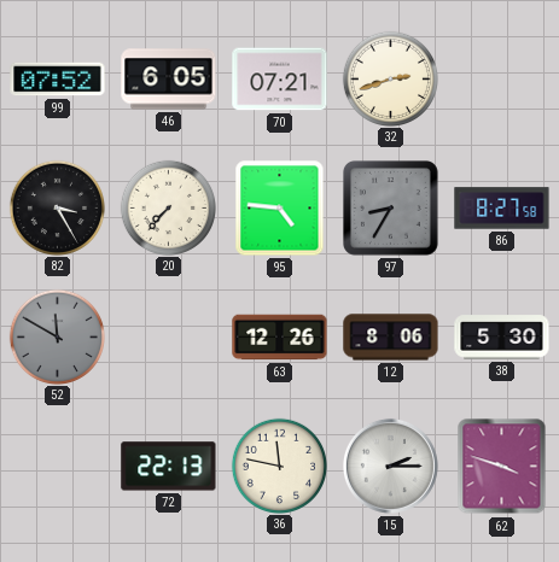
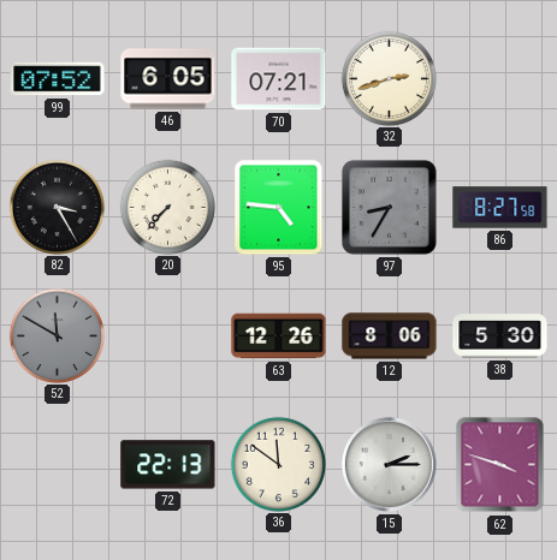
36: 11:47 -> 11:51
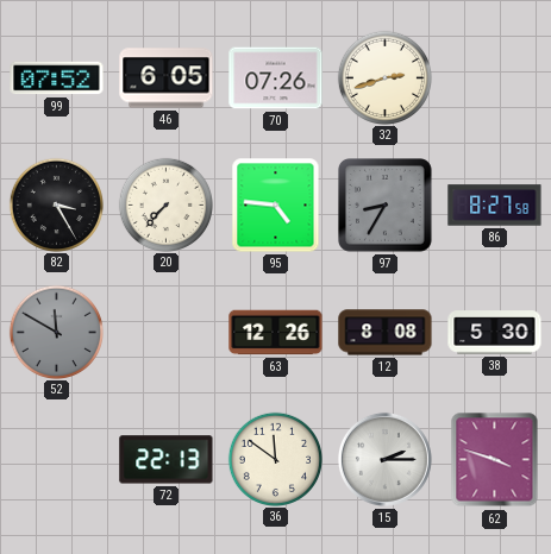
70: 07:21 -> 07:26
12: 8:06 -> 8:08
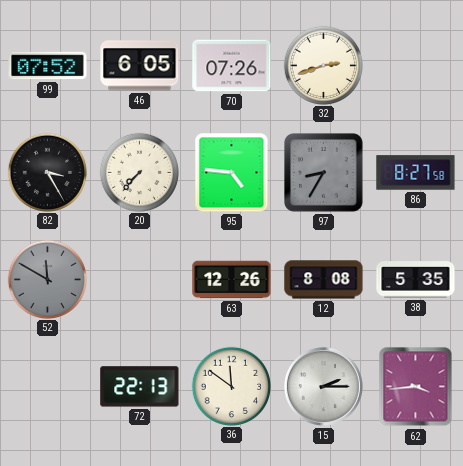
38: 5:30 -> 5:35
62: 3:48 -> 3:44
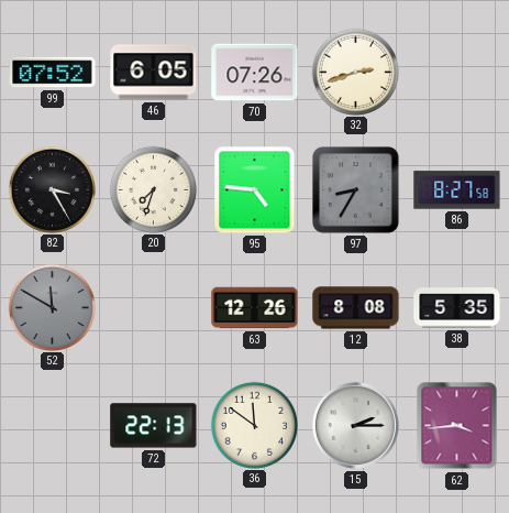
20: 7:37 -> 7:33
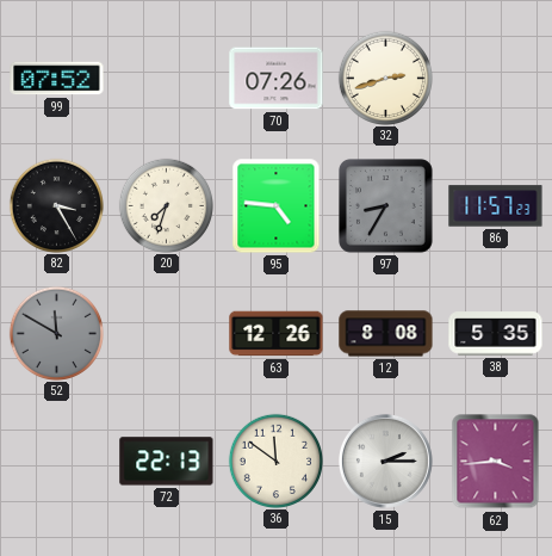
46: 6:05 -> none
86: 8:27 -> 11:57
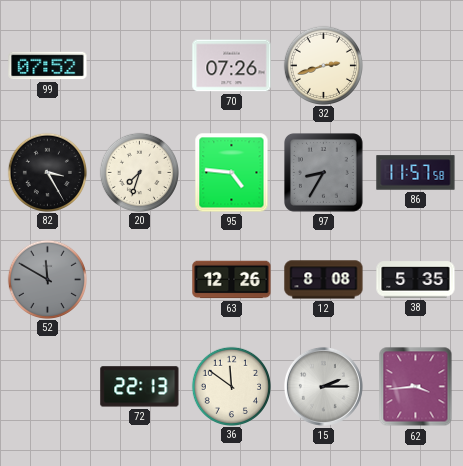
86: 11:57:23 -> 11:57:58
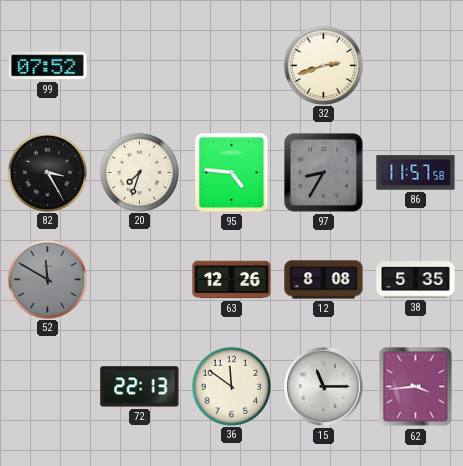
70: 07:26 -> none
15: 2:15 -> 11:15
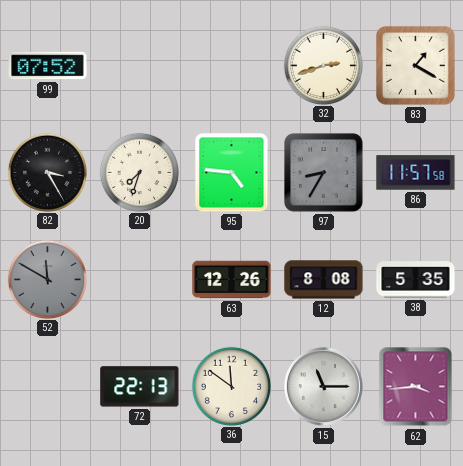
83: none -> 1:20
